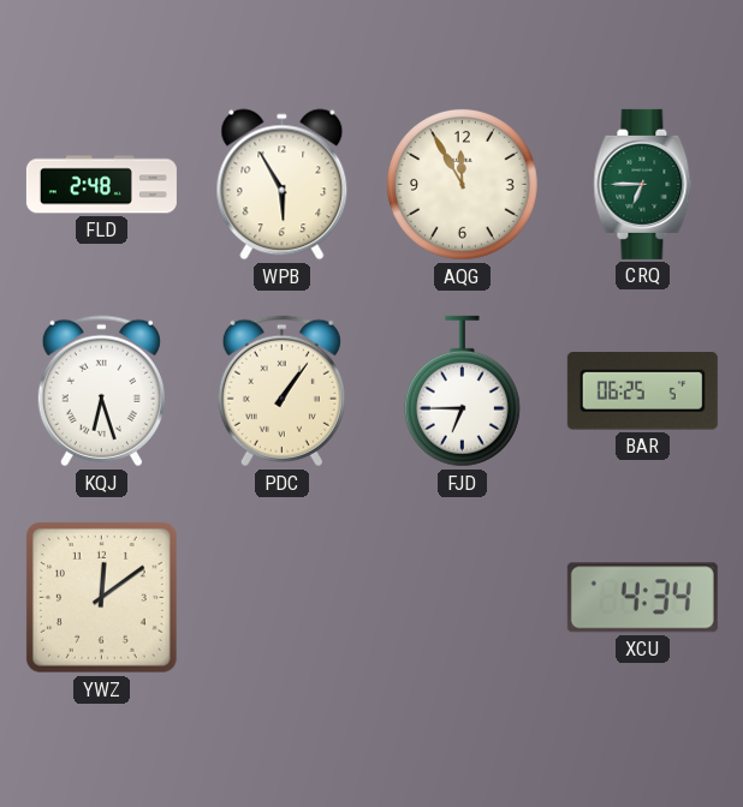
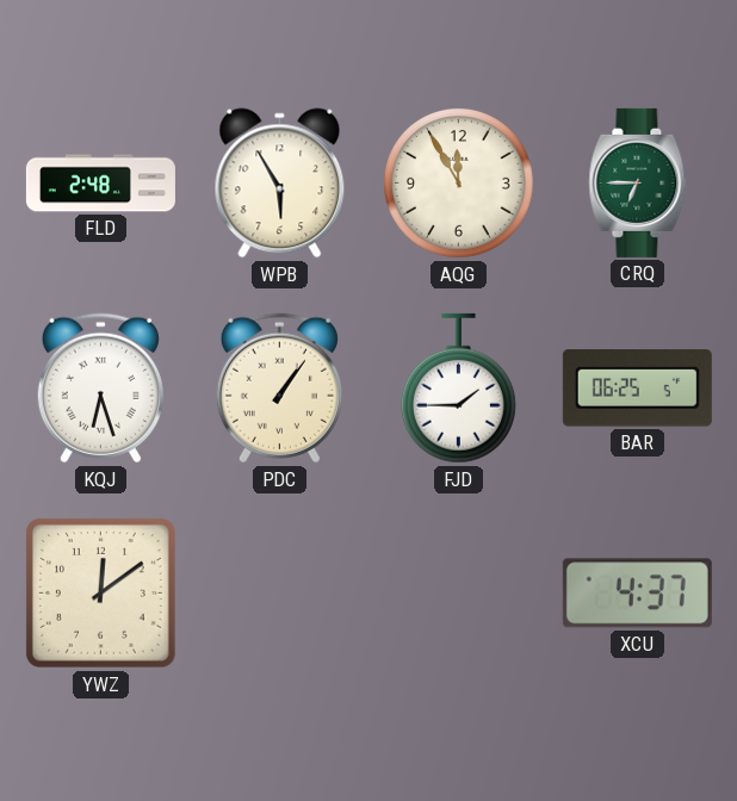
FJD: 6:45 -> 1:45
XCU: 4:34 -> 4:37
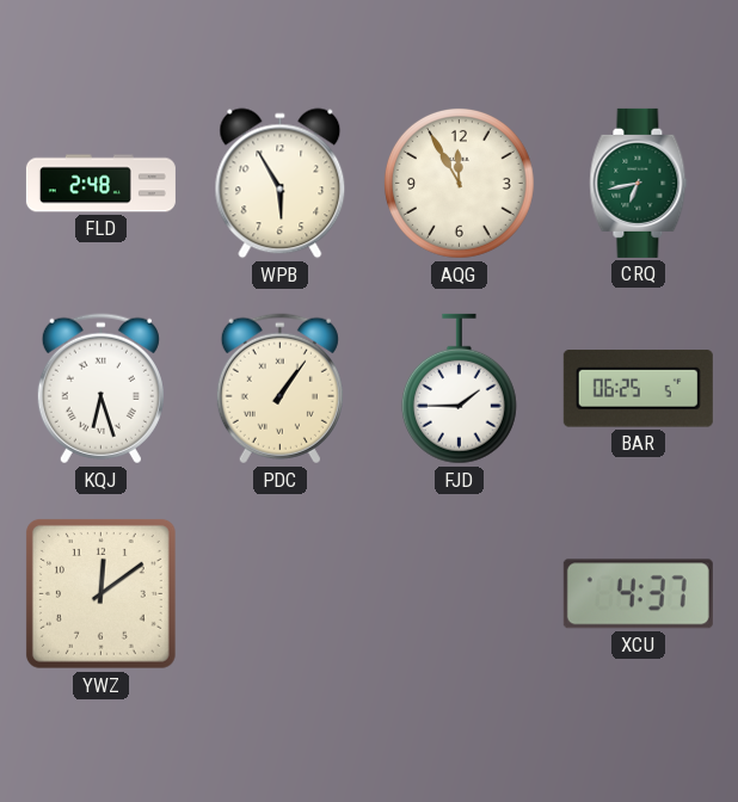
CRQ: 6:45 -> 6:43
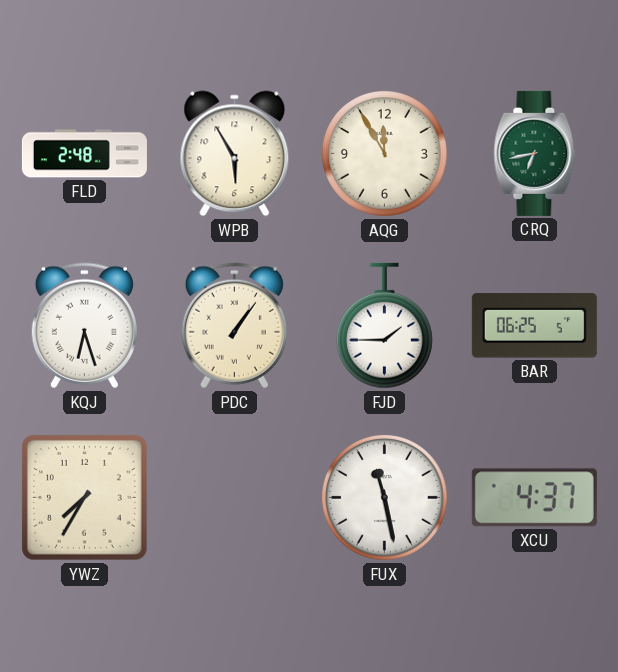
YWZ: 12:09 -> 7:35
FUX: none -> 11:28
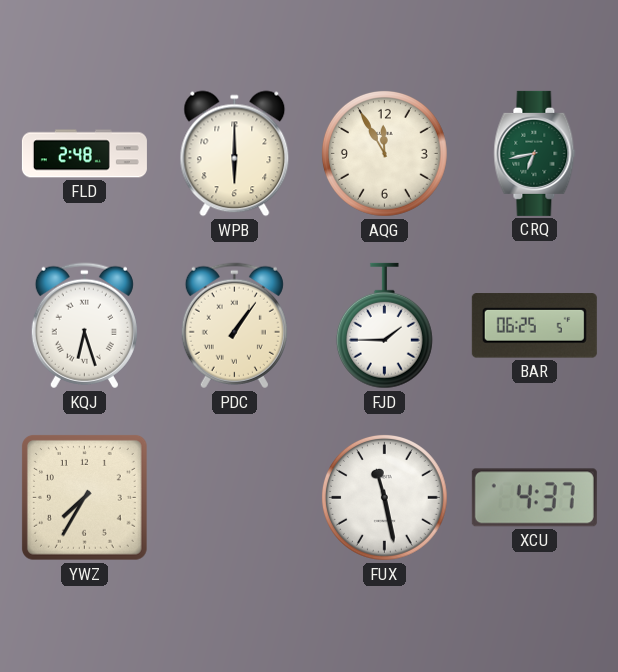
WPB: 5:55 -> 6:00
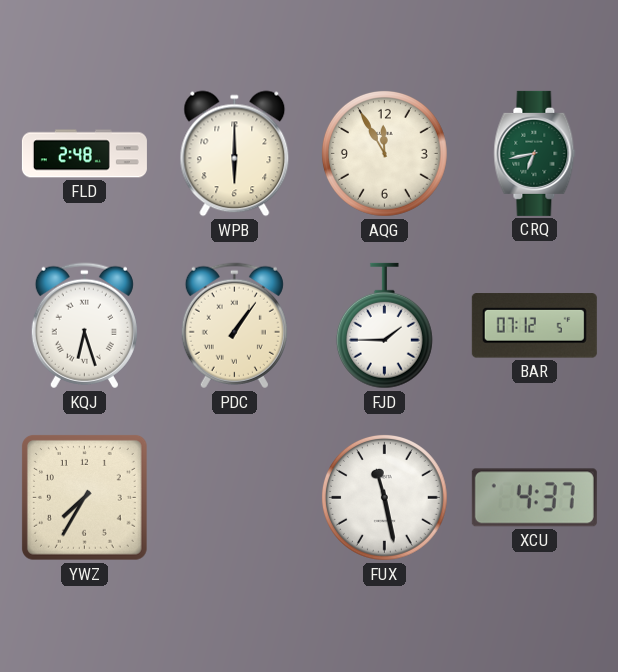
BAR: 06:25 -> 07:12
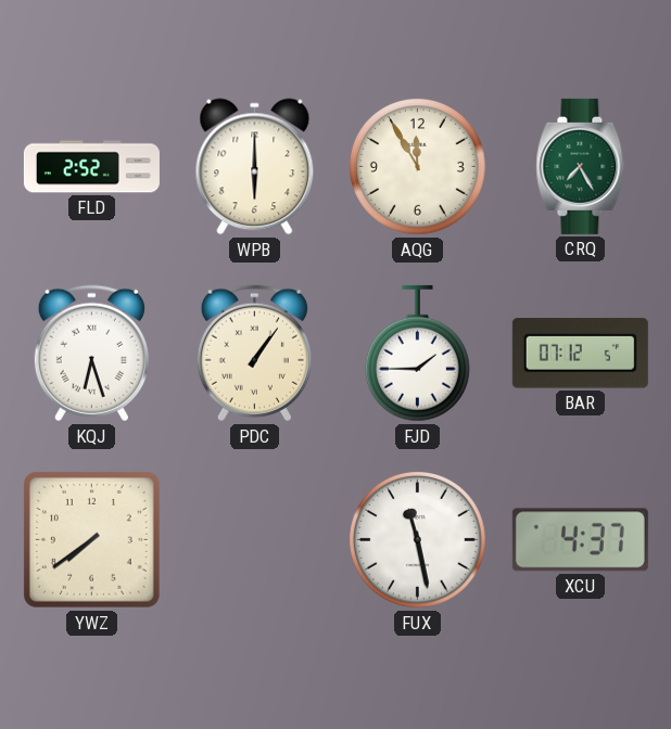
FLD: 2:48 -> 2:52
CRQ: 6:43 -> 7:25
YWZ: 7:35 -> 7:39
